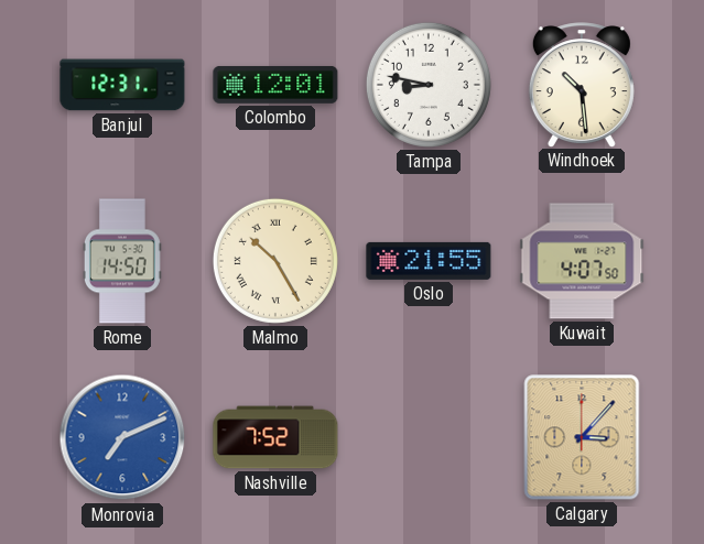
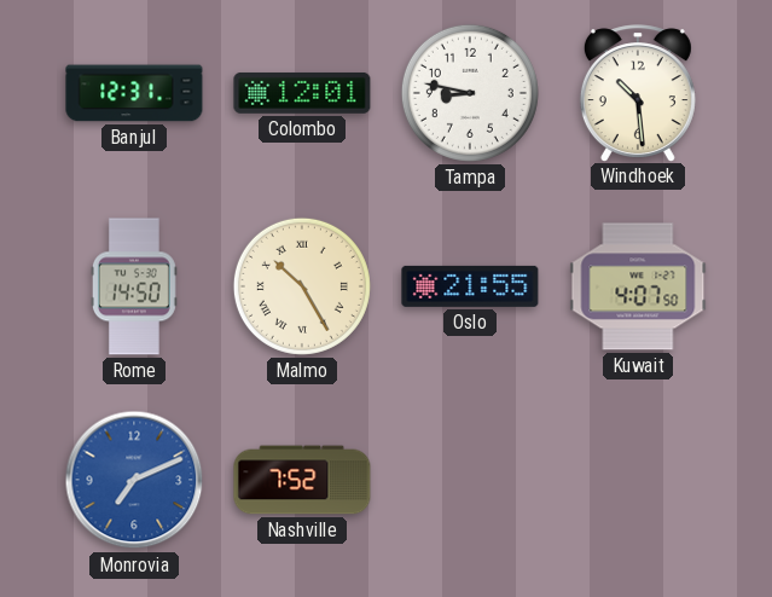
Calgary: 3:07 -> none
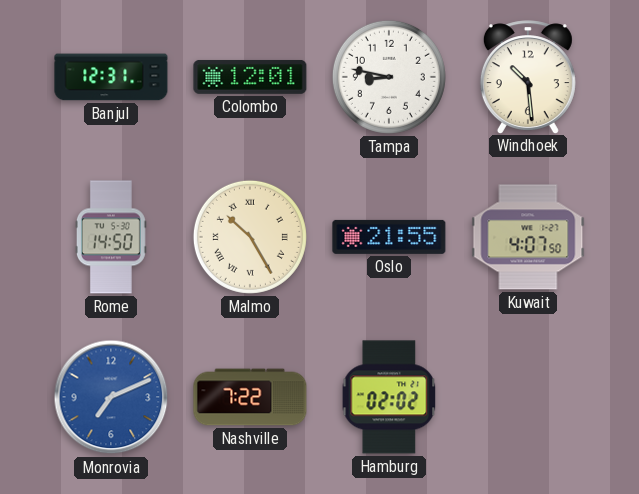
Nashville: 7:52 -> 7:22
Hamburg: none -> 02:02
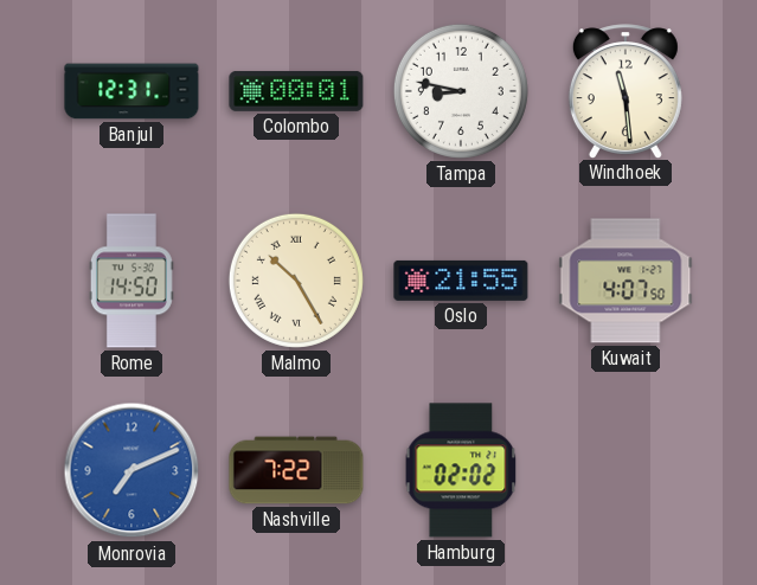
Colombo: 12:01 -> 00:01
Windhoek: 10:29 -> 11:29
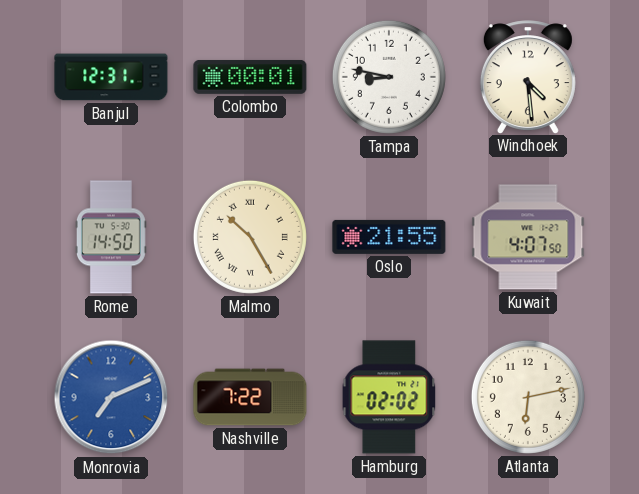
Windhoek: 11:29 -> 4:29
Atlanta: none -> 6:13
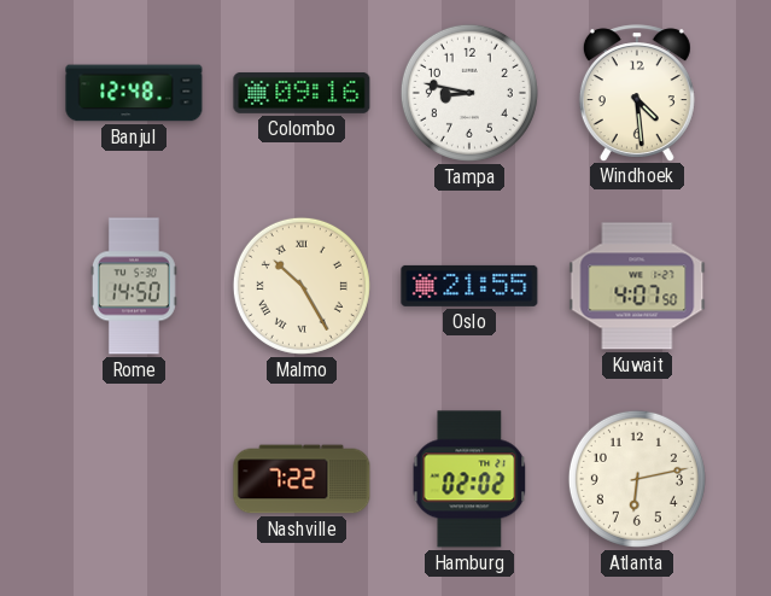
Banjul: 12:31 -> 12:48
Colombo: 00:01 -> 09:16
Monrovia: 7:11 -> none
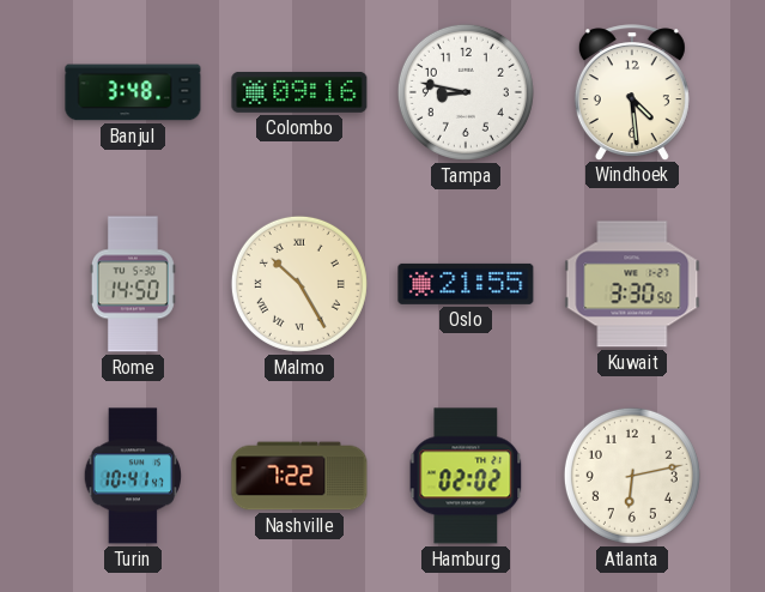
Banjul: 12:48 -> 3:48
Kuwait: 4:07 -> 3:30
Turin: none -> 10:41
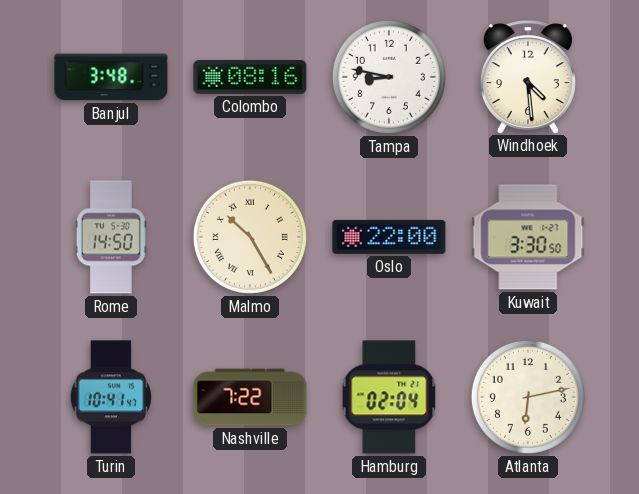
Colombo: 09:16 -> 08:16
Oslo: 21:55 -> 22:00
Hamburg: 02:02 -> 02:04
